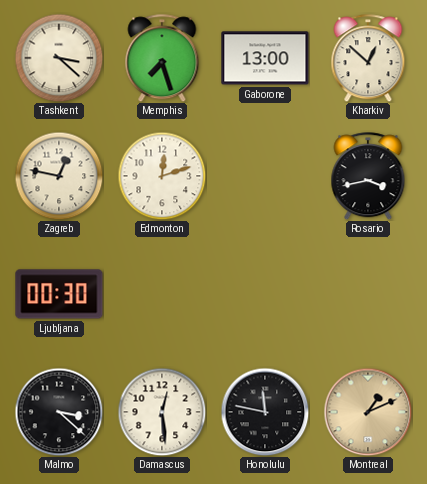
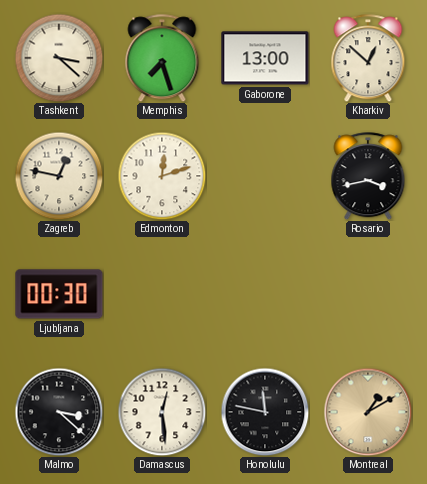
Montreal: 1:11 -> 1:10
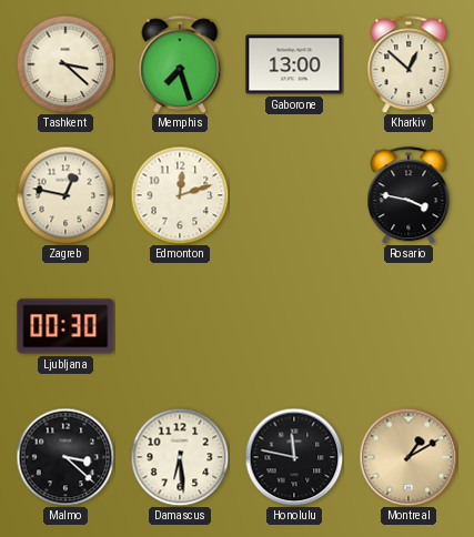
Rosario: 3:43 -> 3:47
Damascus: 12:29 -> 6:29
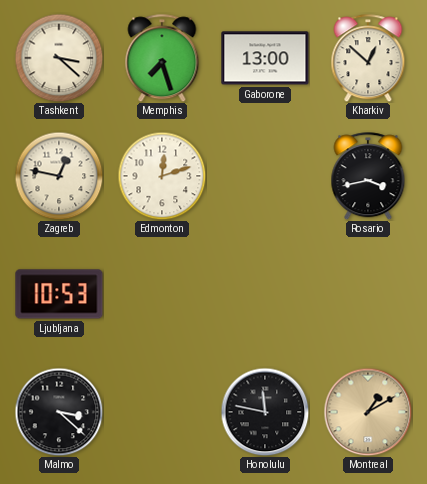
Rosario: 3:47 -> 3:43
Ljubljana: 00:30 -> 10:53
Damascus: 6:29 -> none
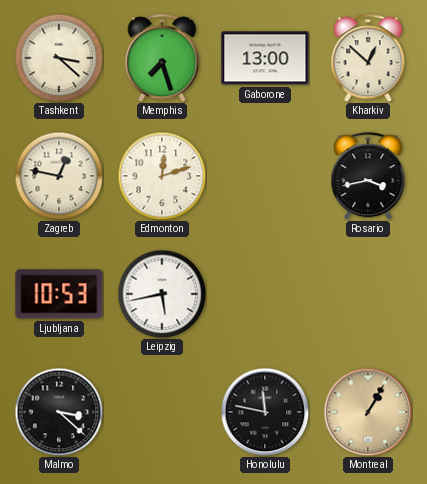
Leipzig: none -> 5:43
Montreal: 1:10 -> 1:05
